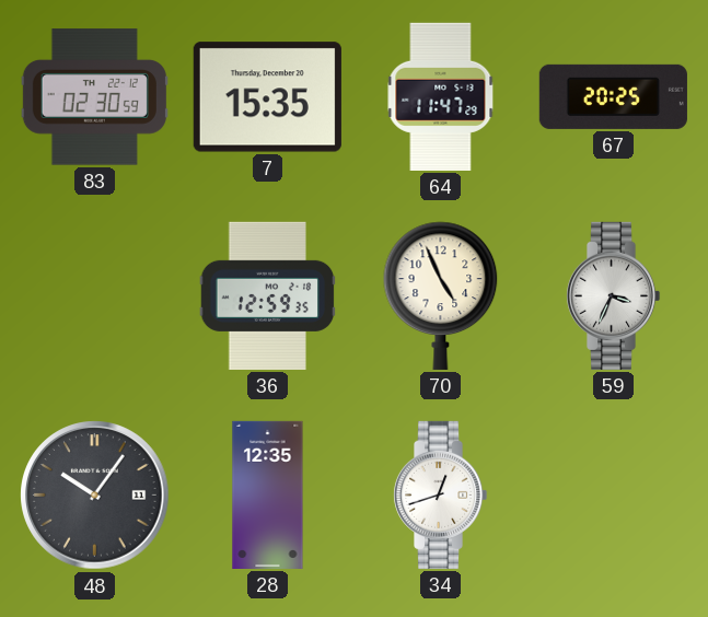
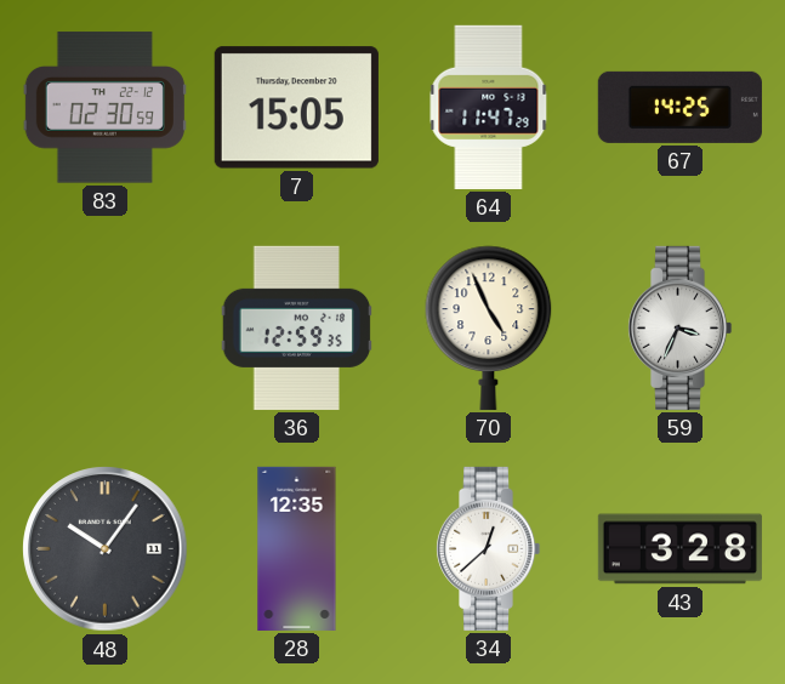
7: 15:35 -> 15:05
67: 20:25 -> 14:25
34: 12:42 -> 12:38
43: none -> 3:28
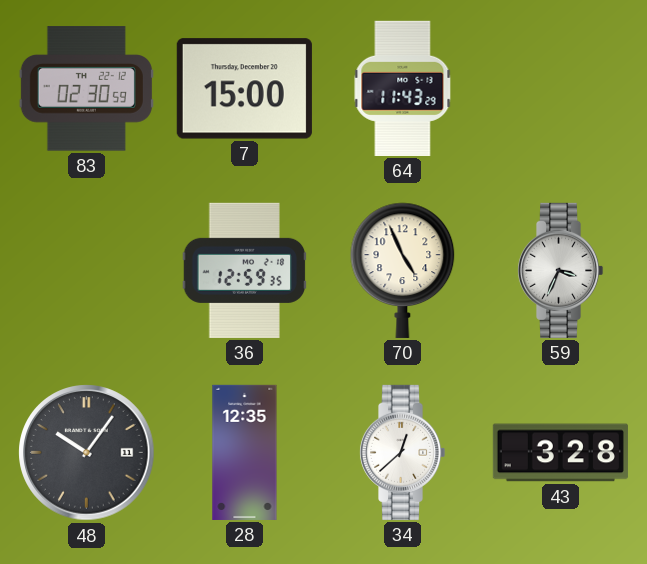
7: 15:05 -> 15:00
64: 11:47 -> 11:43
67: 14:25 -> none
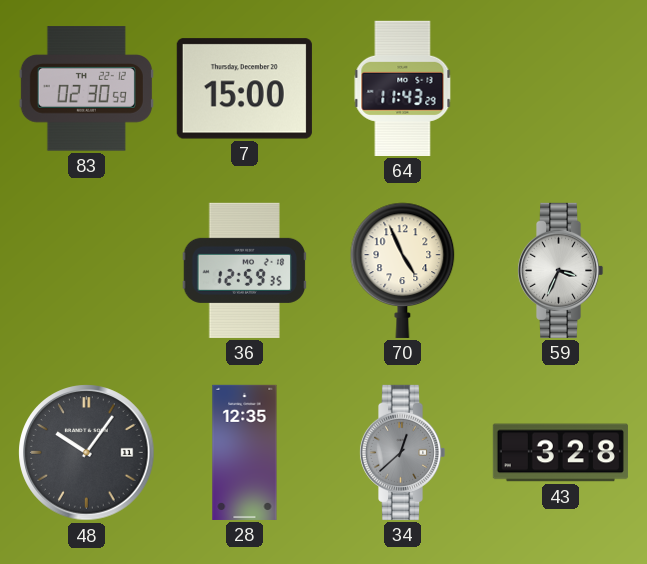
34 dial: white -> grey
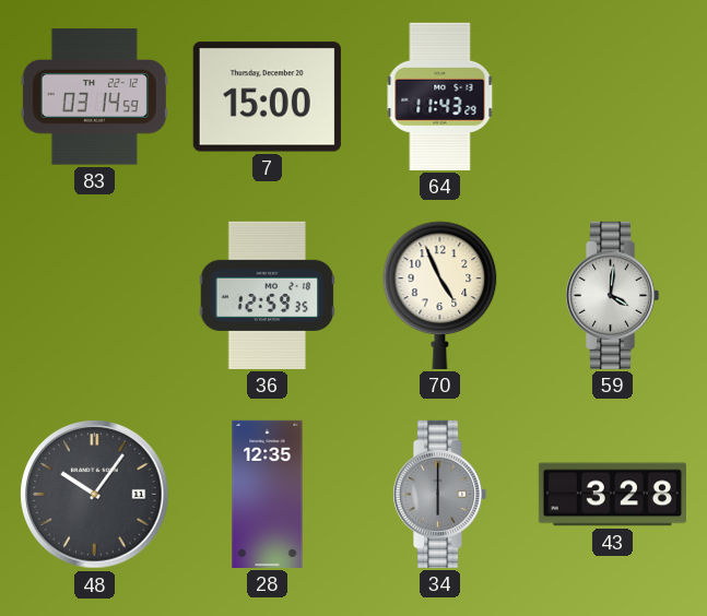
83: 02:30 -> 03:14
59: 3:34 -> 4:01
34: 12:38 -> 6:00
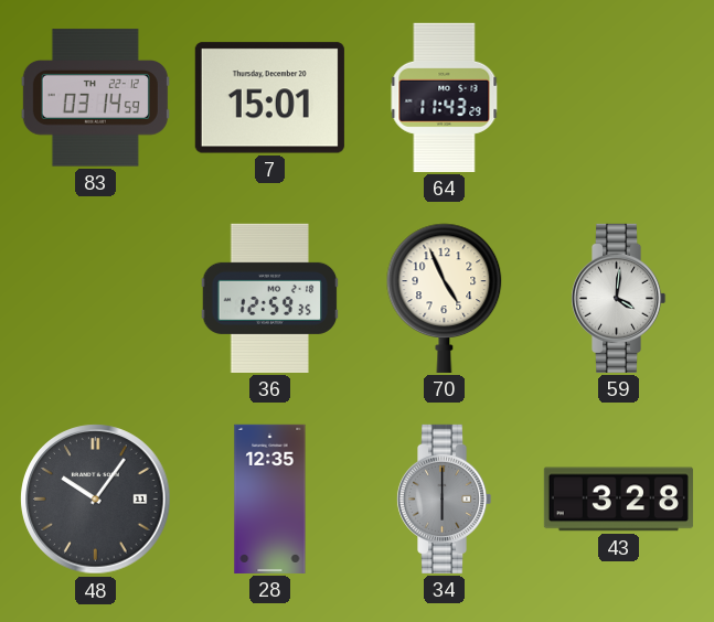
7: 15:00 -> 15:01
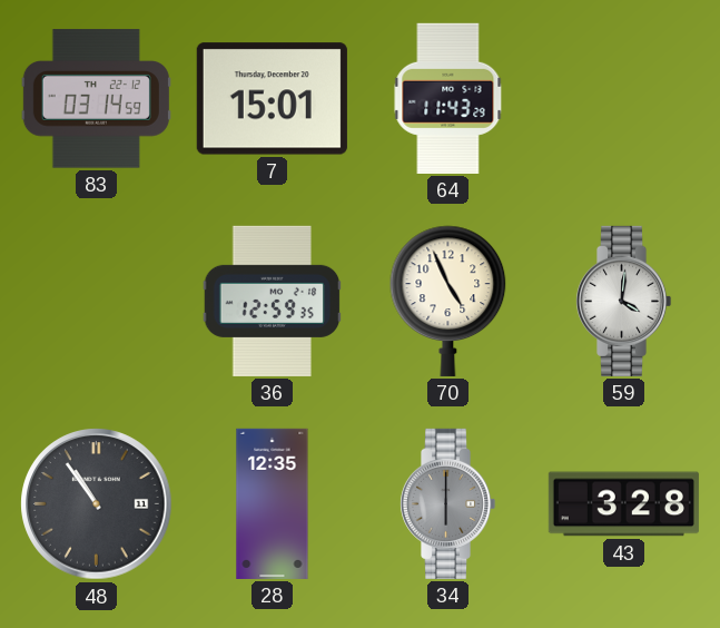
48: 10:06 -> 10:54
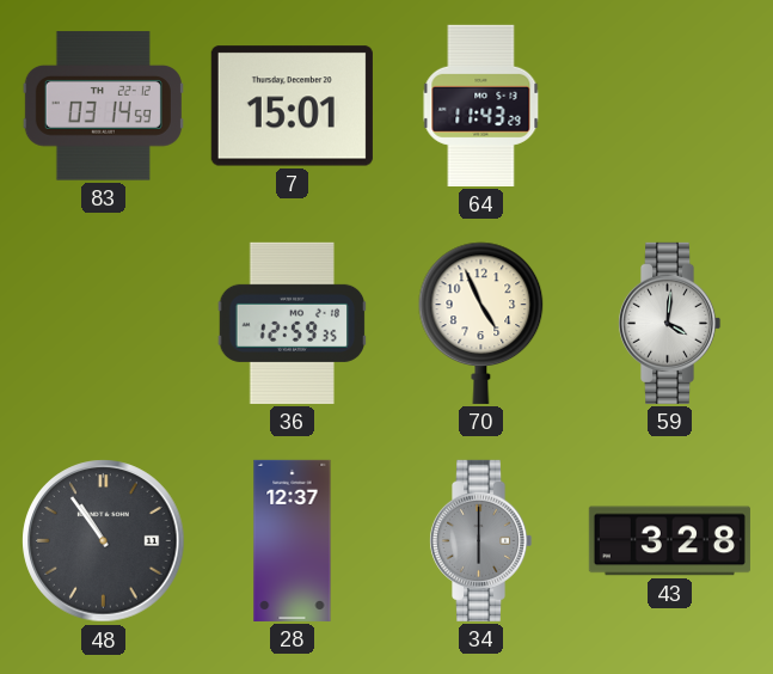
28: 12:35 -> 12:37
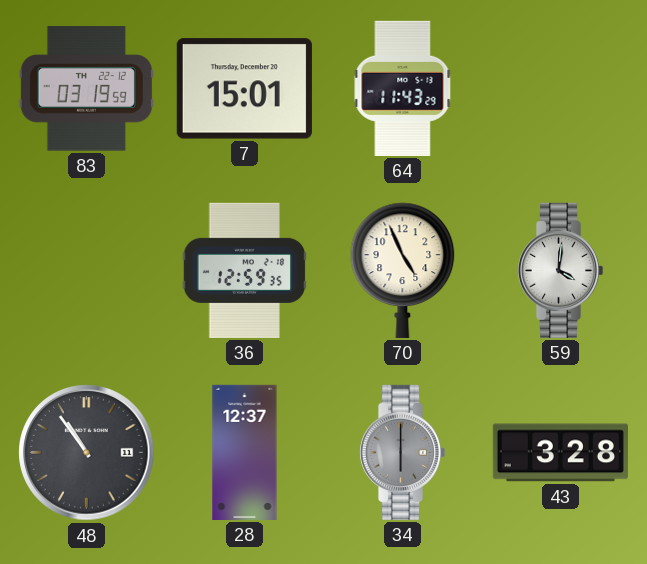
83: 03:14 -> 03:19
